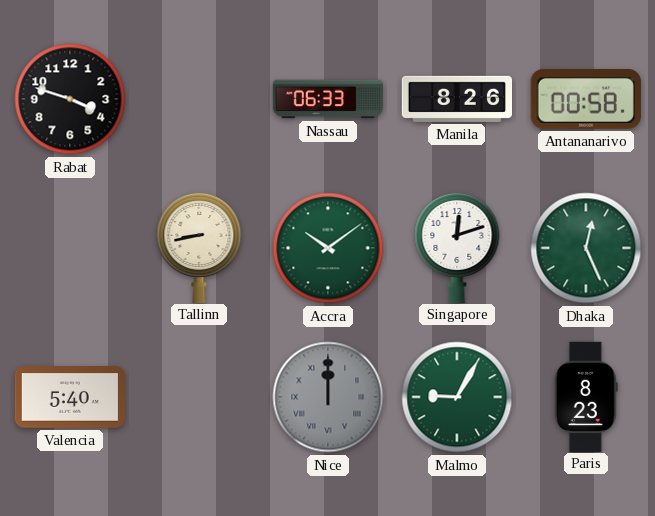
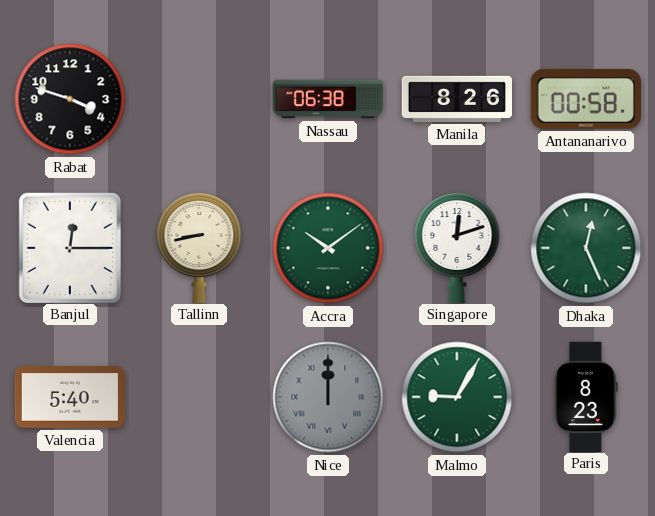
Nassau: 06:33 -> 06:38
Banjul: none -> 12:15
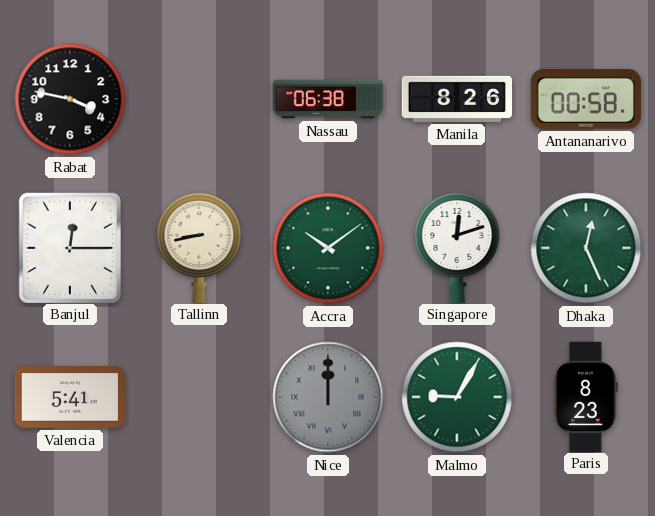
Rabat: 3:48 -> 3:47
Valencia: 5:40 -> 5:41
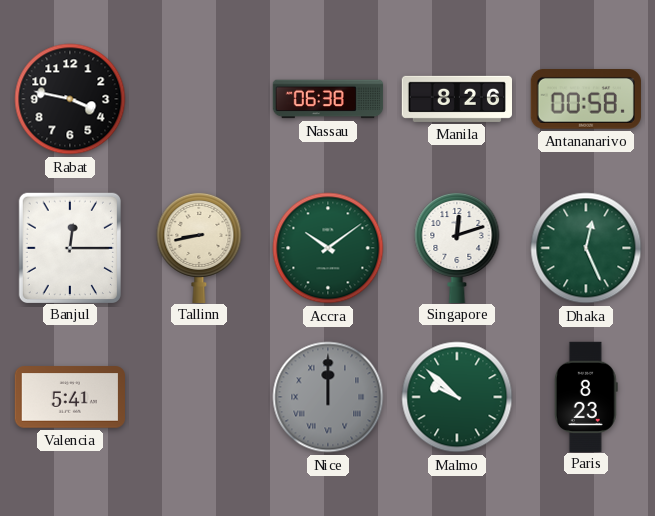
Malmo: 9:05 -> 9:52
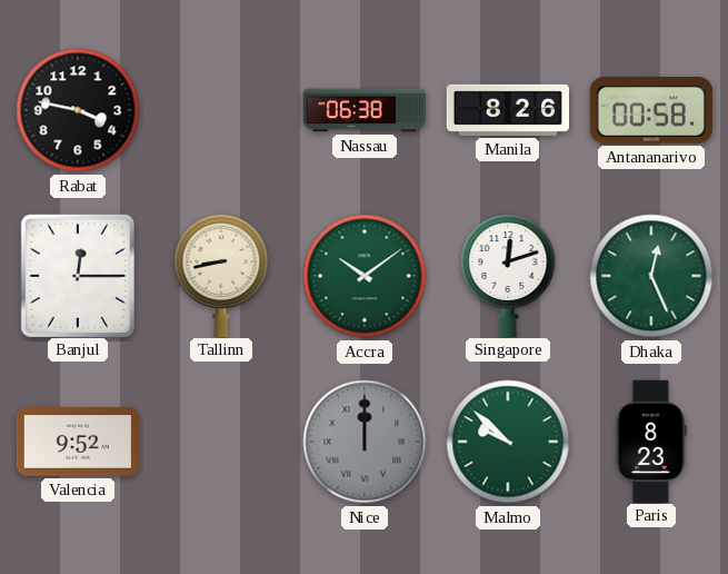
Valencia: 5:41 -> 9:52
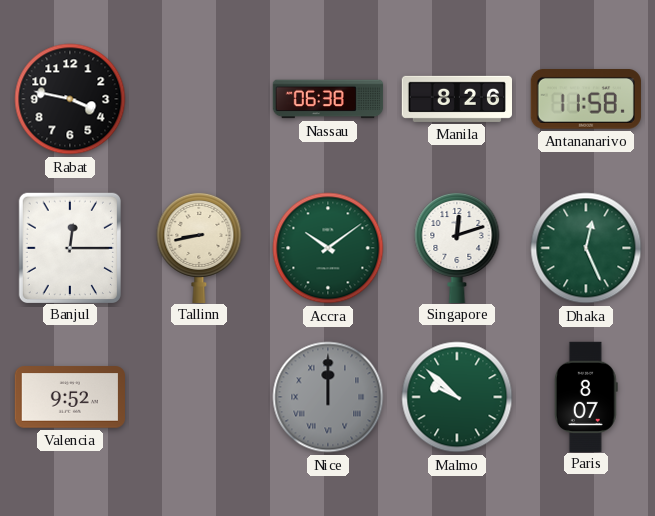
Antananarivo: 00:58 -> 11:58
Paris: 8:23 -> 8:07
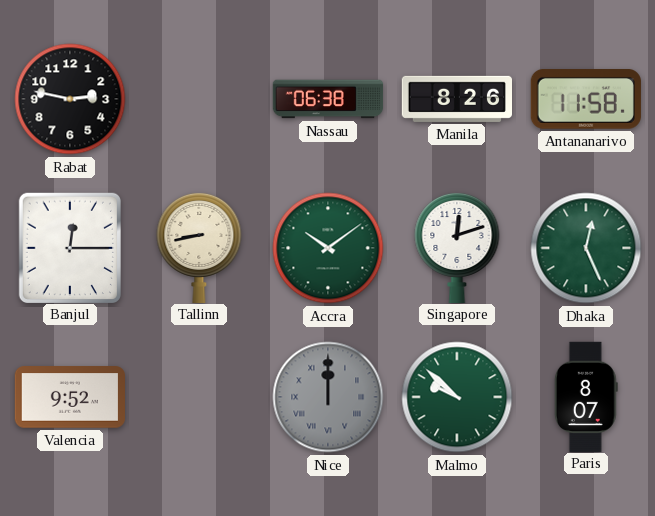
Rabat: 3:47 -> 2:47
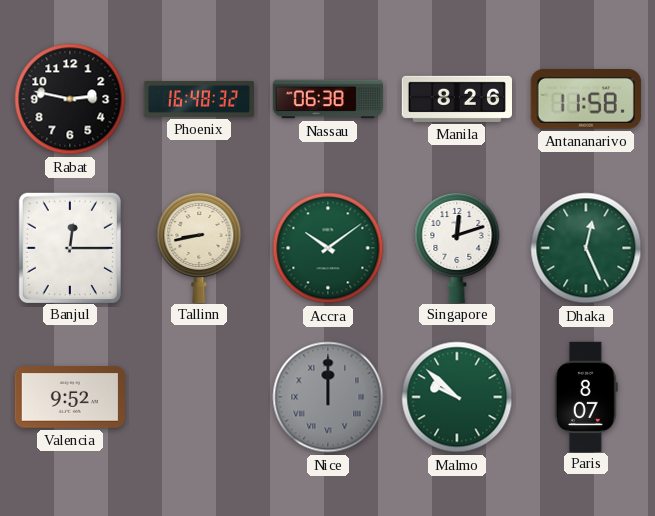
Phoenix: none -> 16:48
